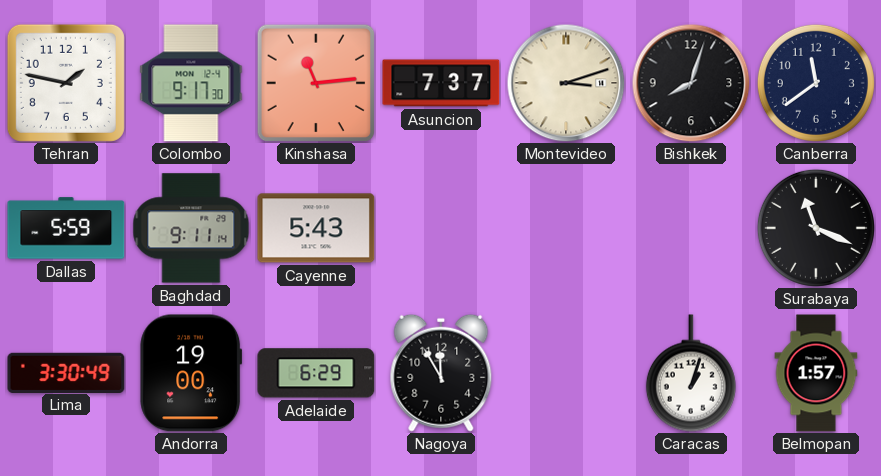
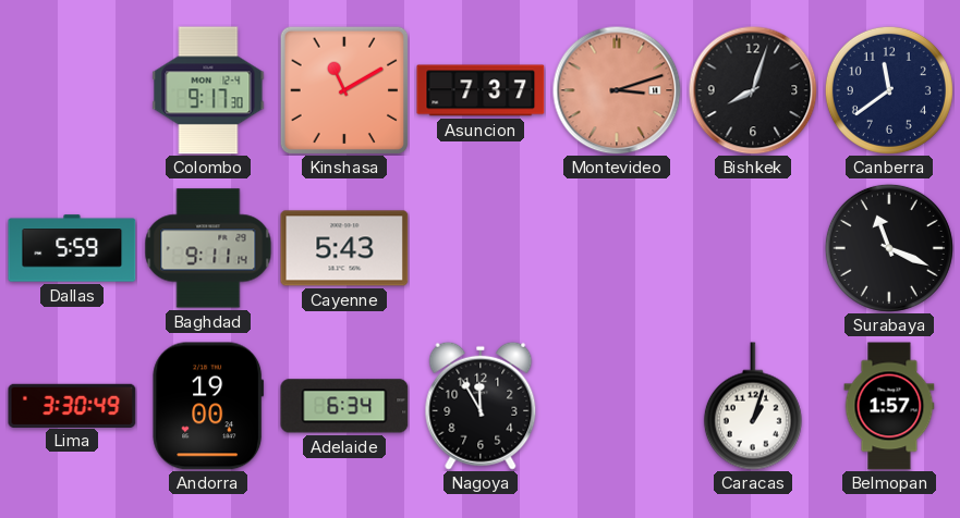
Tehran: 1:47 -> none
Kinshasa: 11:14 -> 11:10
Montevideo dial: cream -> salmon
Adelaide: 6:29 -> 6:34
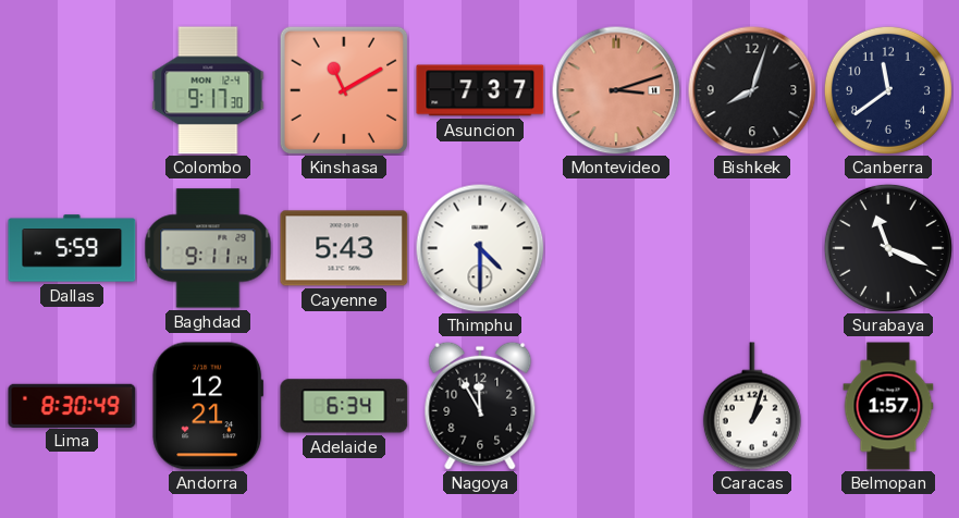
Thimphu: none -> 4:30
Lima: 3:30 -> 8:30
Andorra: 19:00 -> 12:21
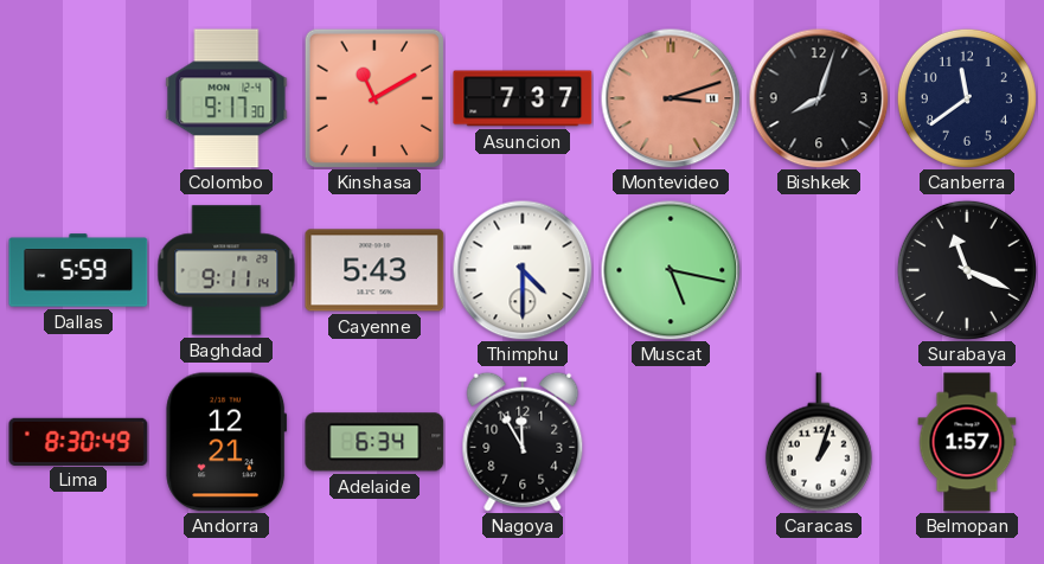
Muscat: none -> 5:17
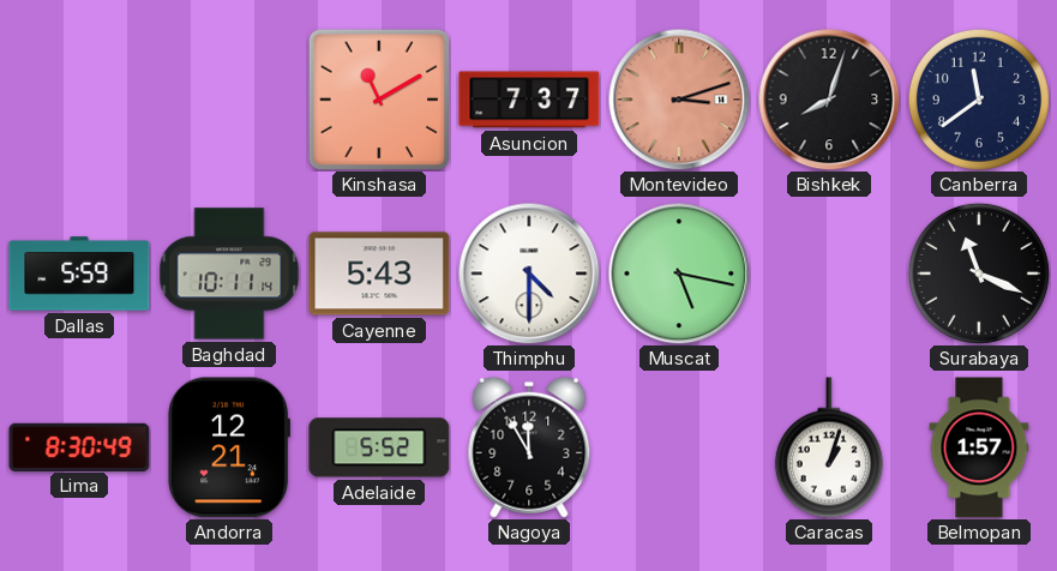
Colombo: 9:17 -> none
Baghdad: 9:11 -> 10:11
Adelaide: 6:34 -> 5:52
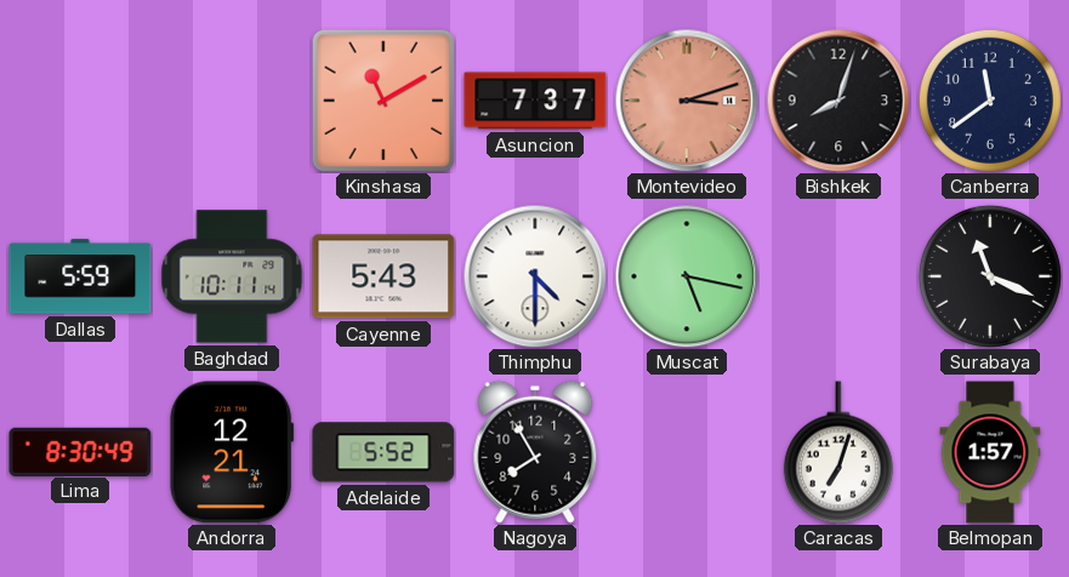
Nagoya: 11:55 -> 7:55
Caracas: 1:03 -> 7:03
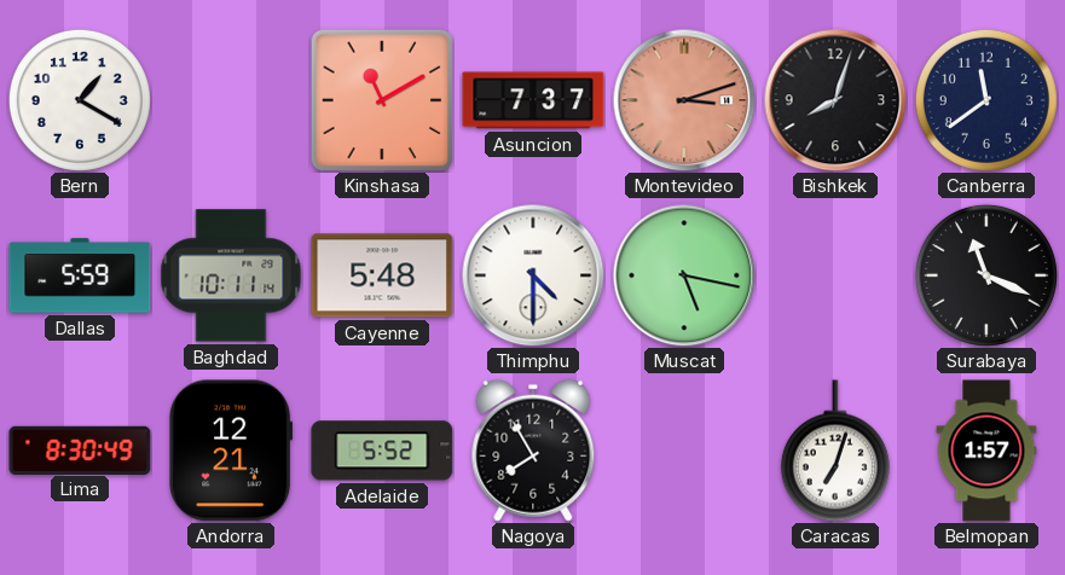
Bern: none -> 1:20
Cayenne: 5:43 -> 5:48
